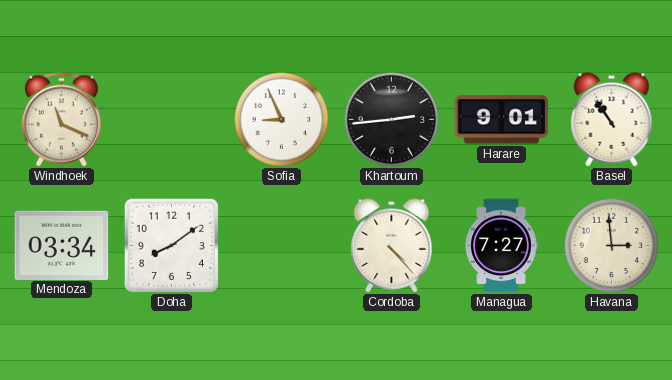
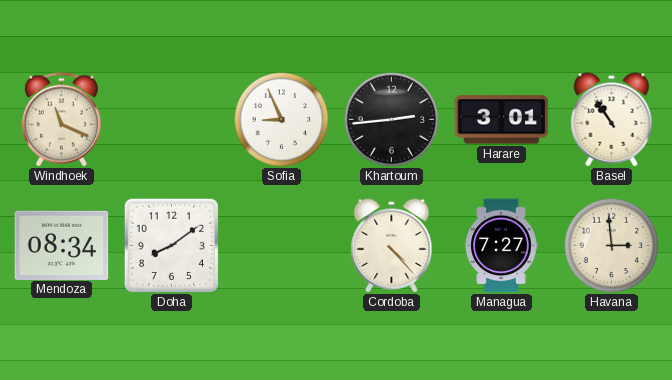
Harare: 9:01 -> 3:01
Mendoza: 03:34 -> 08:34
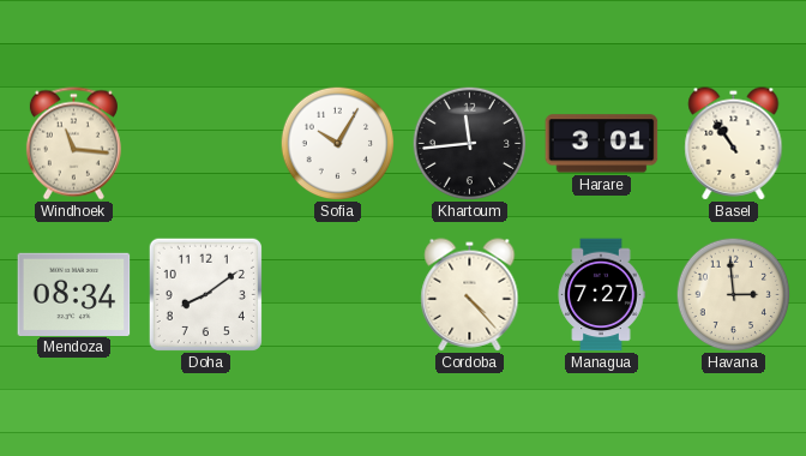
Windhoek: 11:19 -> 11:16
Sofia: 8:56 -> 10:05
Khartoum: 2:44 -> 11:44
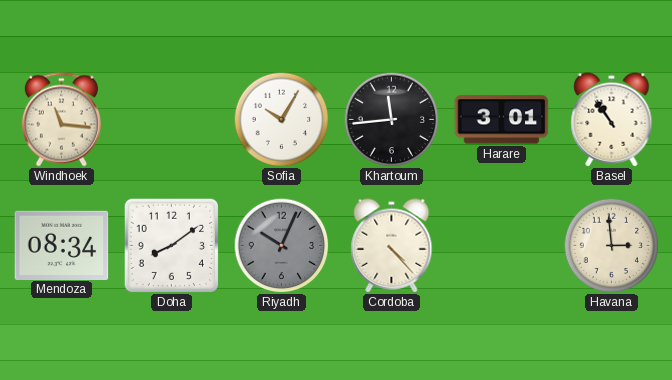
Riyadh: none -> 10:04
Managua: 7:27 -> none
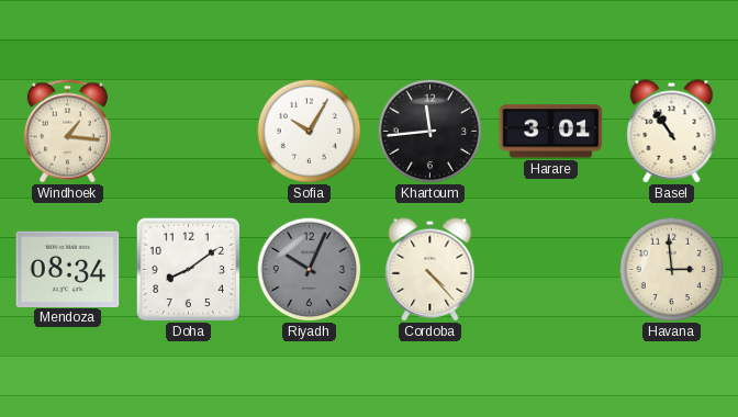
Windhoek: 11:16 -> 1:16
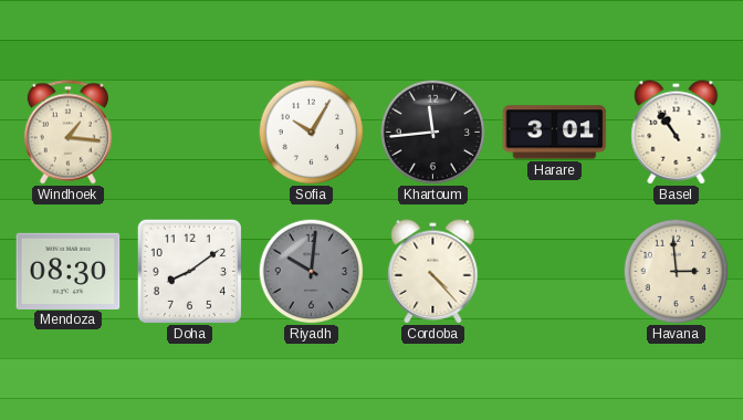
Mendoza: 08:34 -> 08:30
Riyadh: 10:04 -> 10:01
